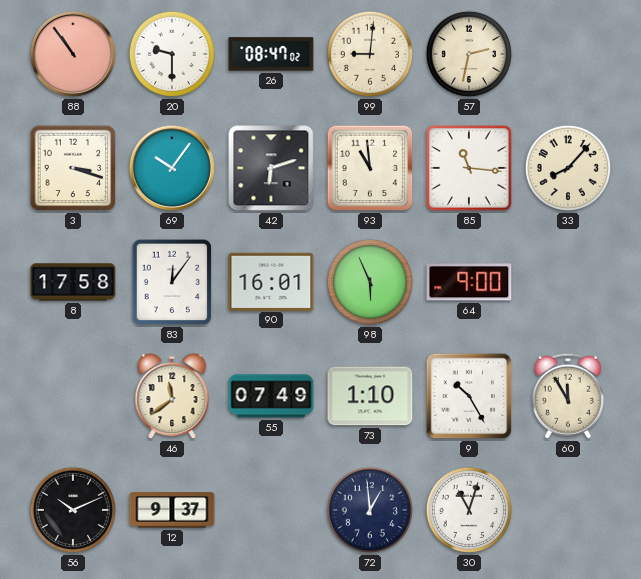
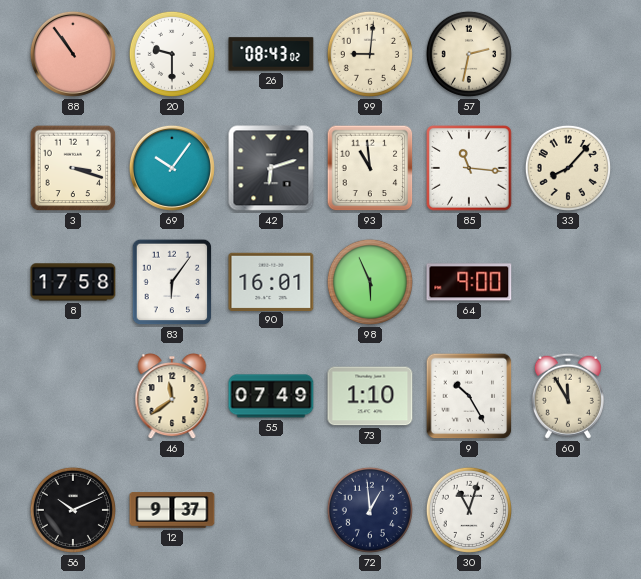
26: 08:47 -> 08:43
83: 12:06 -> 6:06
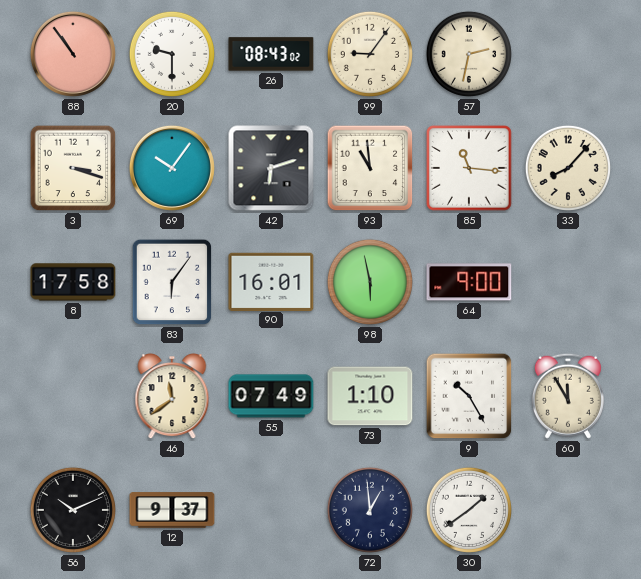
99: 9:01 -> 9:06
98: 5:56 -> 5:58
30: 11:03 -> 1:39
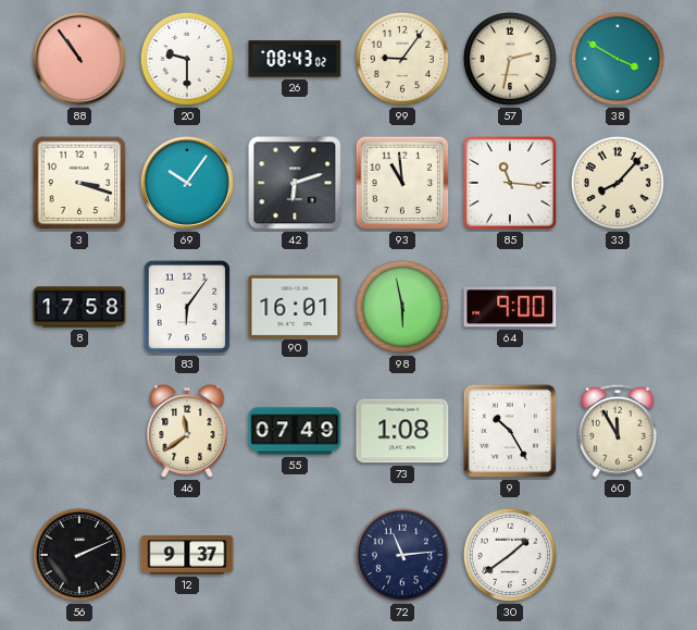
38: none -> 3:50
73: 1:10 -> 1:08
56: 10:11 -> 2:11
72: 12:59 -> 11:14
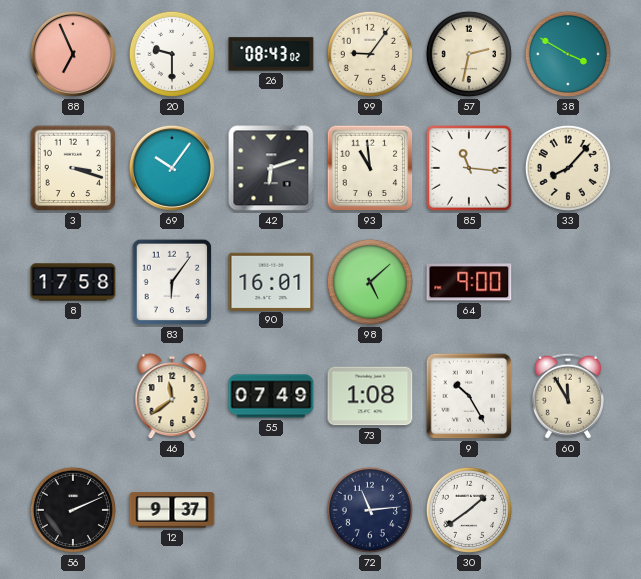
88: 10:54 -> 6:56
98: 5:58 -> 5:08
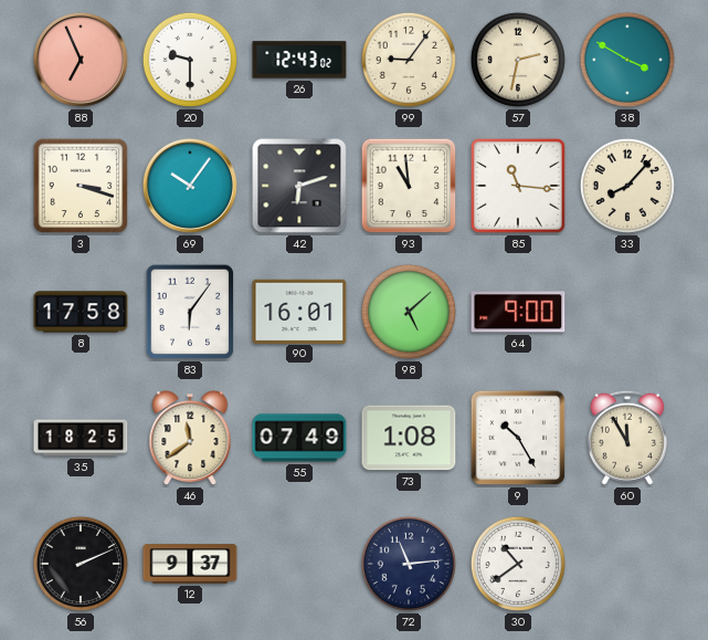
26: 08:43 -> 12:43
35: none -> 18:25
30: 1:39 -> 10:39
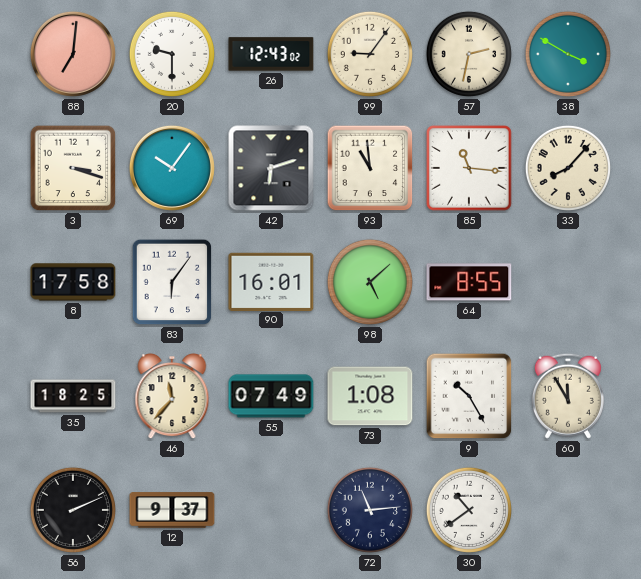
88: 6:56 -> 7:01
64: 9:00 -> 8:55
46: 11:39 -> 11:37
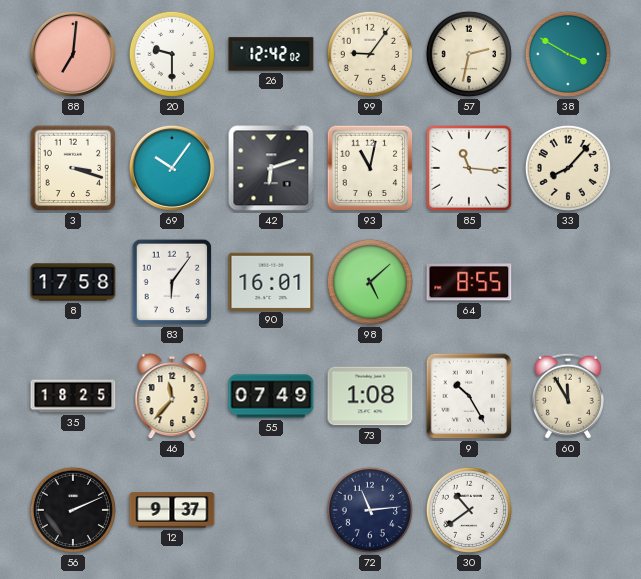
26: 12:43 -> 12:42
93: 10:59 -> 11:02
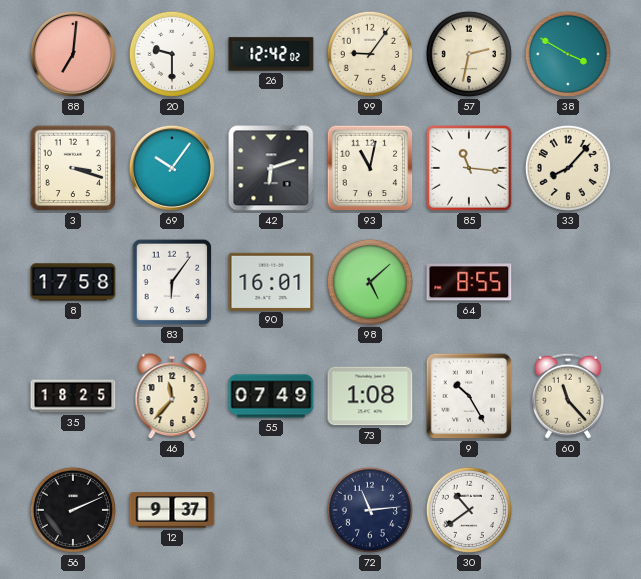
60: 11:55 -> 11:23
